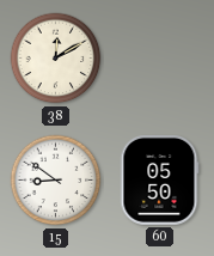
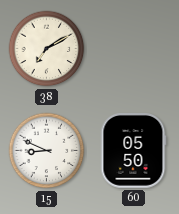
38: 12:10 -> 7:10
15: 8:51 -> 8:49
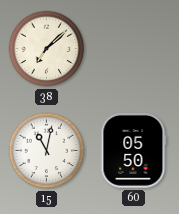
38: 7:10 -> 7:08
15: 8:49 -> 11:02
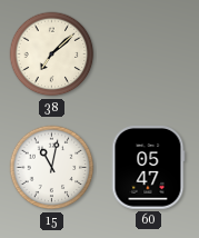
60: 05:50 -> 05:47
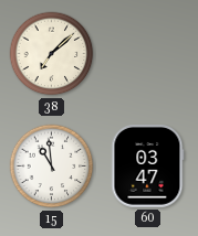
15: 11:02 -> 10:59
60: 05:47 -> 03:47
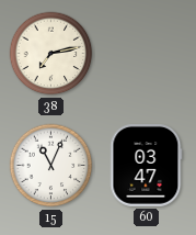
38: 7:08 -> 7:13
15: 10:59 -> 11:04
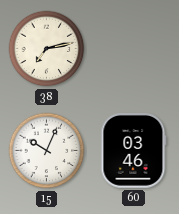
15: 11:04 -> 10:04
60: 03:47 -> 03:46
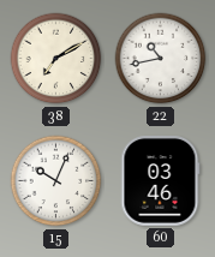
38: 7:13 -> 7:10
22: none -> 10:43
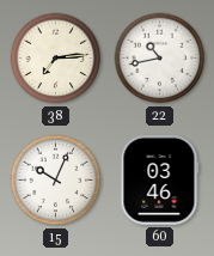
38: 7:10 -> 7:14
